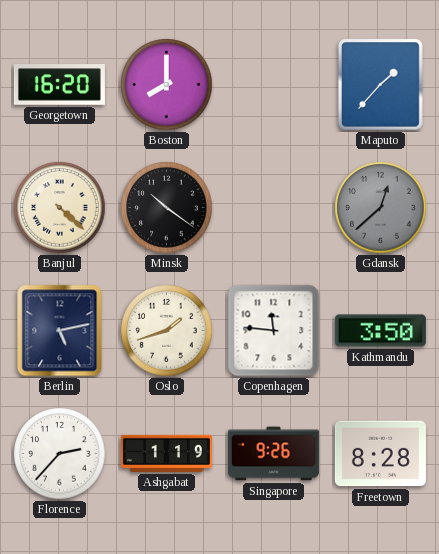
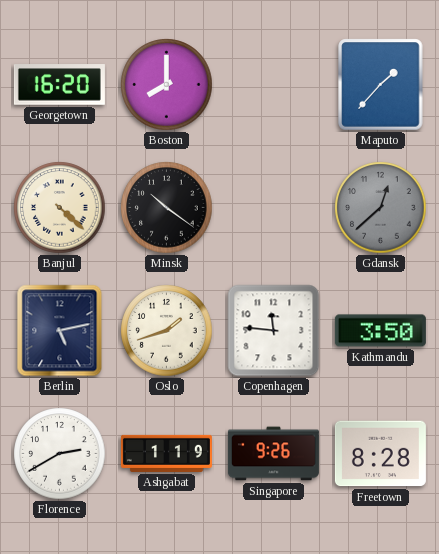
Florence: 2:37 -> 2:40
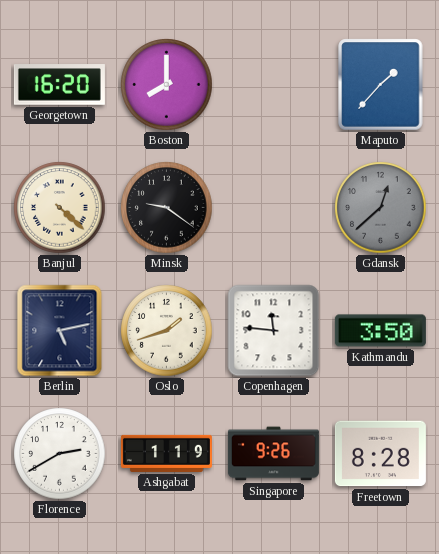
Minsk: 10:21 -> 9:21
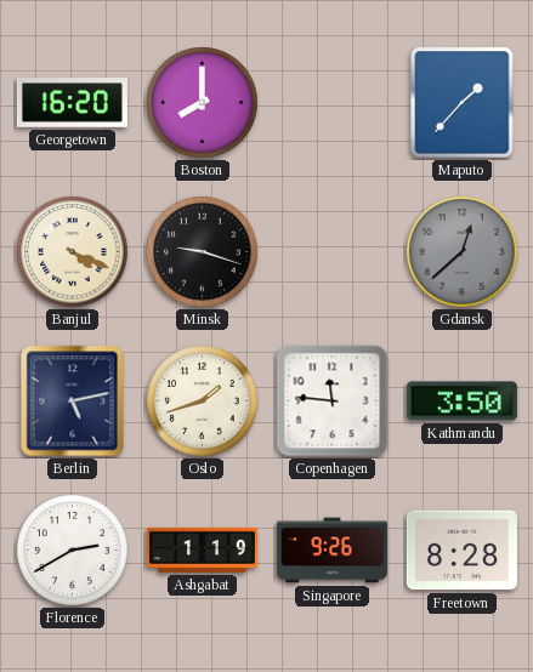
Banjul: 4:22 -> 4:19
Minsk: 9:21 -> 9:18
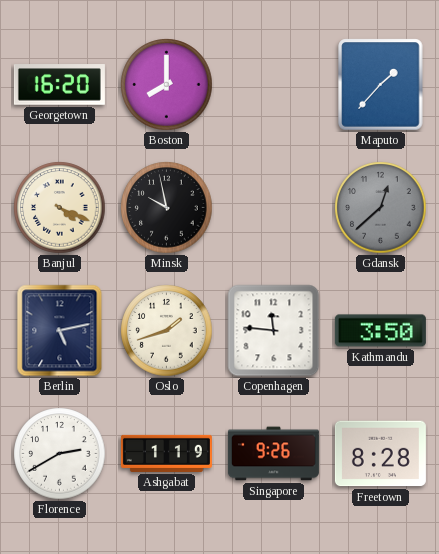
Minsk: 9:18 -> 9:58
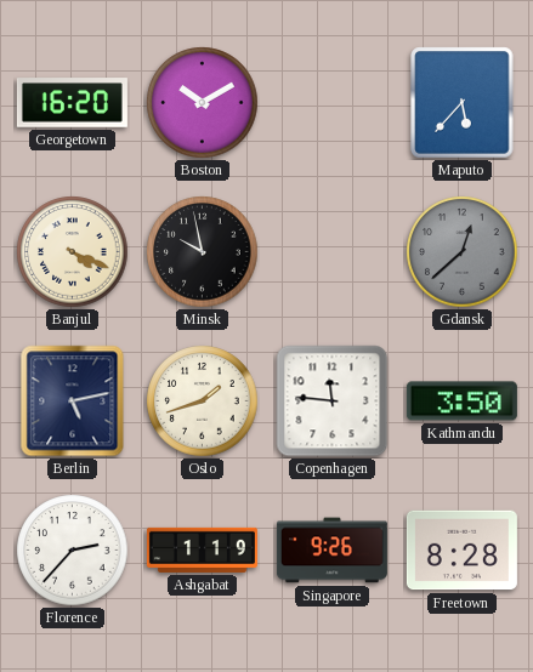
Boston: 8:00 -> 10:10
Maputo: 1:37 -> 5:37
Florence: 2:40 -> 2:37
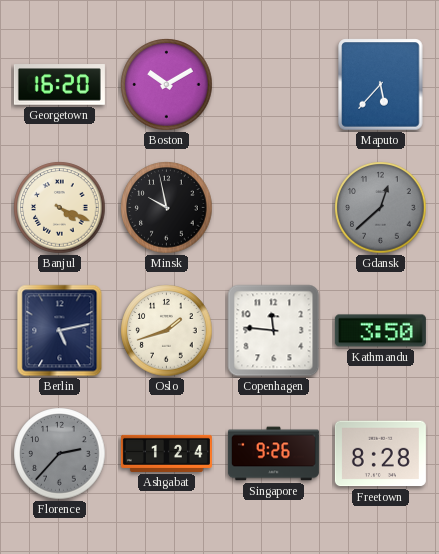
Florence dial: white -> grey
Ashgabat: 1:19 -> 1:24
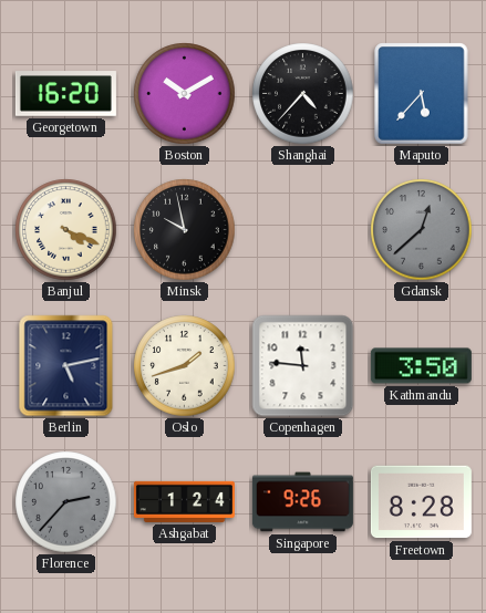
Shanghai: none -> 4:37
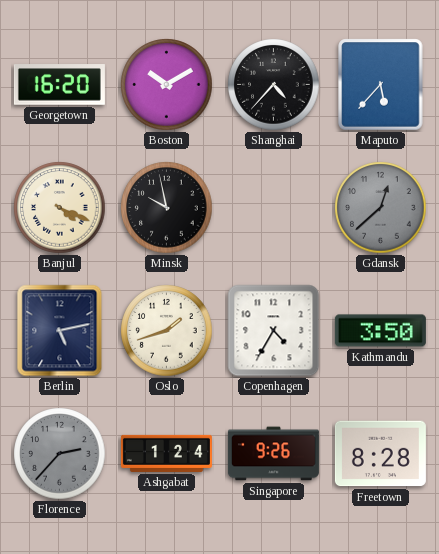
Copenhagen: 11:46 -> 4:35
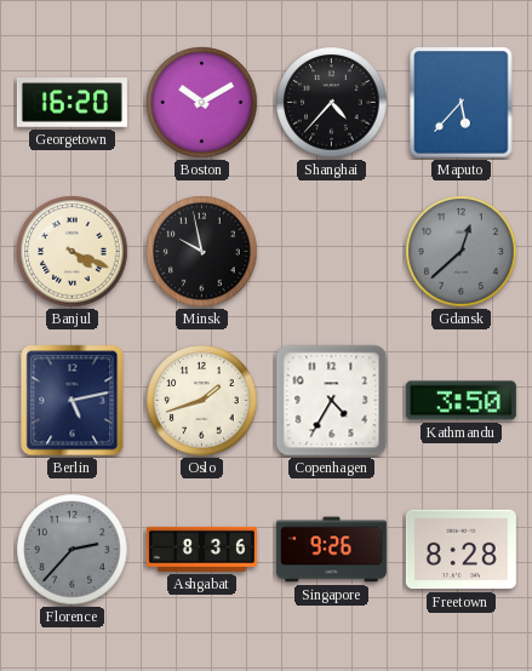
Ashgabat: 1:24 -> 8:36
